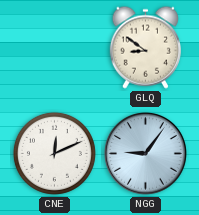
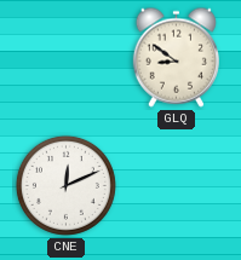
NGG: 9:06 -> none
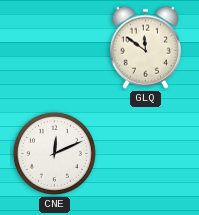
GLQ: 8:51 -> 11:51
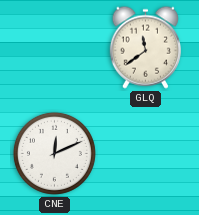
GLQ: 11:51 -> 11:39
